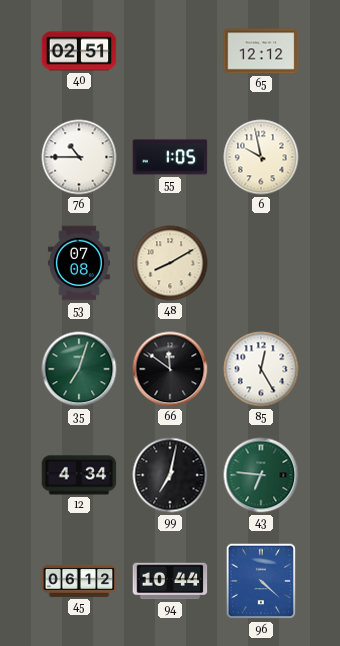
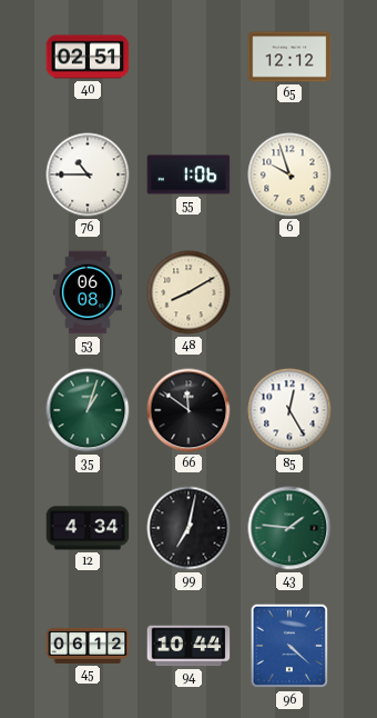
55: 1:05 -> 1:06
6: 9:58 -> 9:57
53: 07:08 -> 06:08
35: 7:03 -> 1:03
43: 6:46 -> 1:46
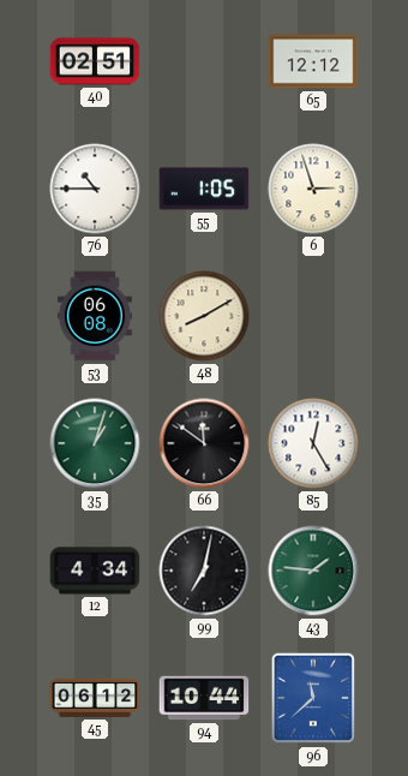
55: 1:06 -> 1:05
6: 9:57 -> 2:57
96: 4:22 -> 11:38
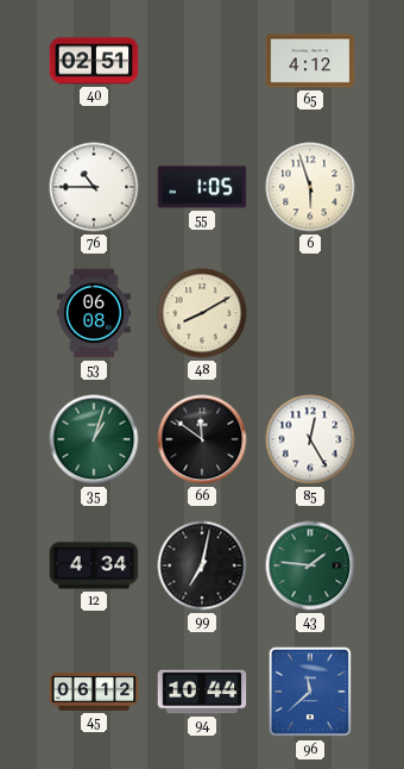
65: 12:12 -> 4:12
6: 2:57 -> 5:57
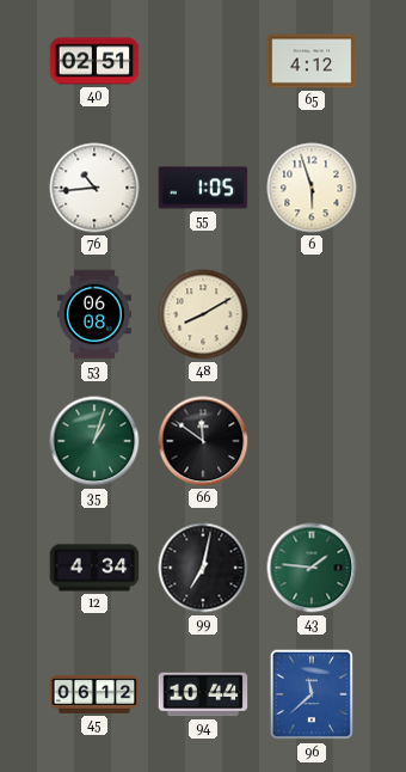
76: 10:45 -> 10:44
85: 12:25 -> none
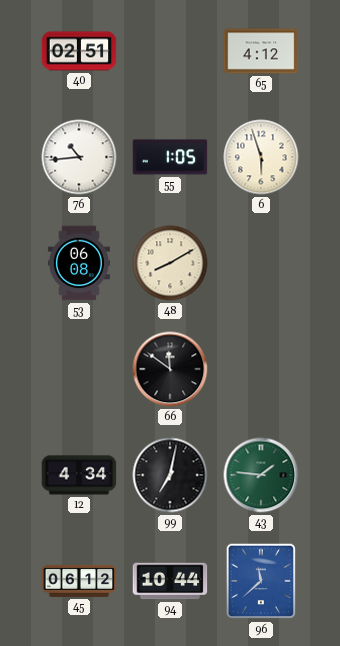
35: 1:03 -> none
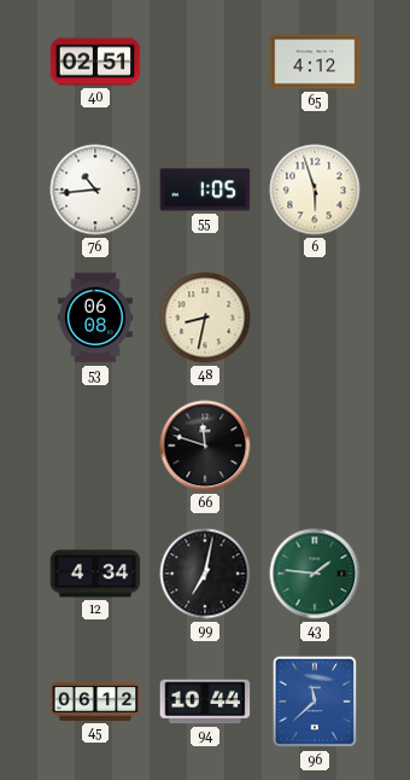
48: 8:10 -> 8:32
66: 11:51 -> 11:48
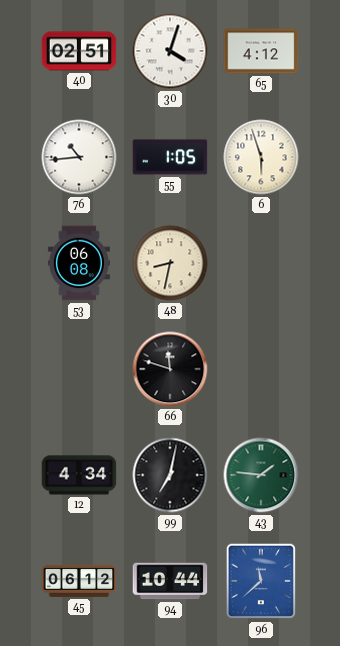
30: none -> 4:03
